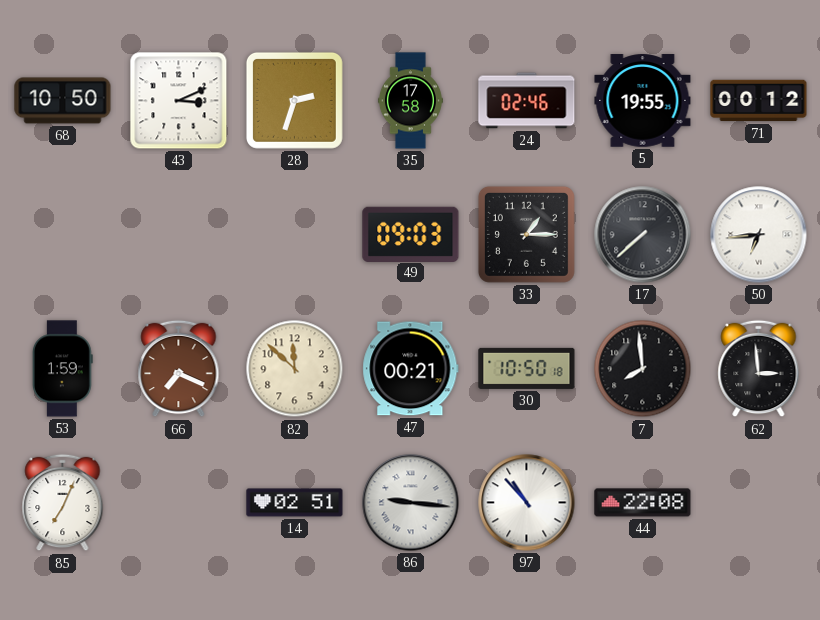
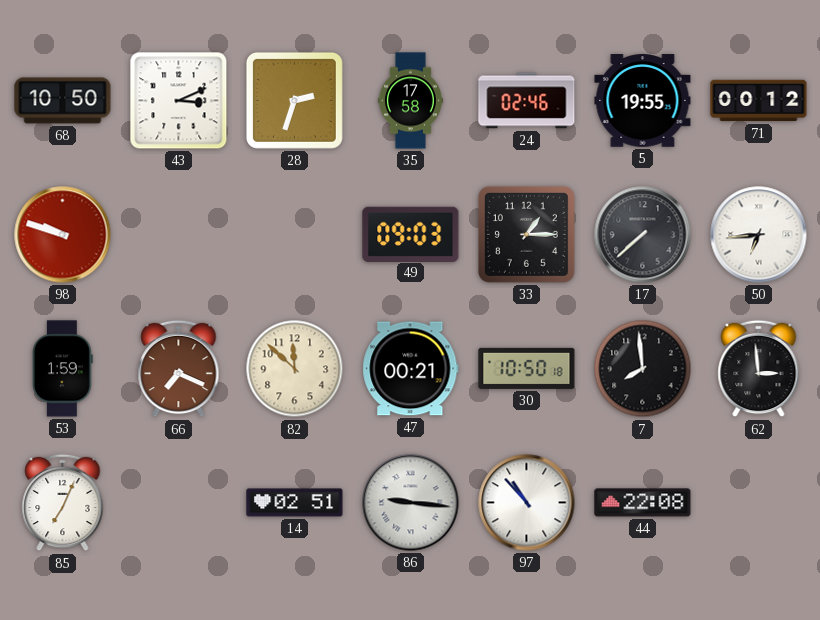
98: none -> 9:48
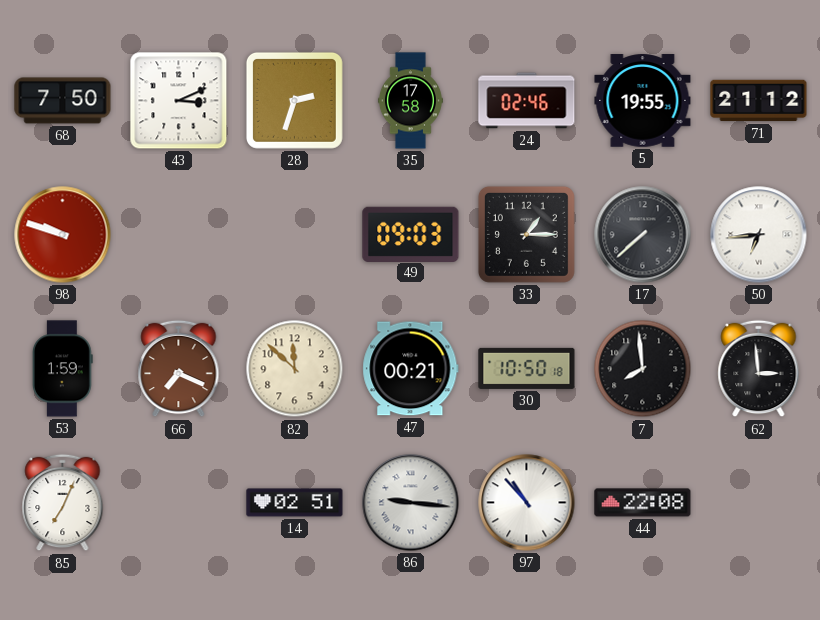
68: 10:50 -> 7:50
71: 00:12 -> 21:12
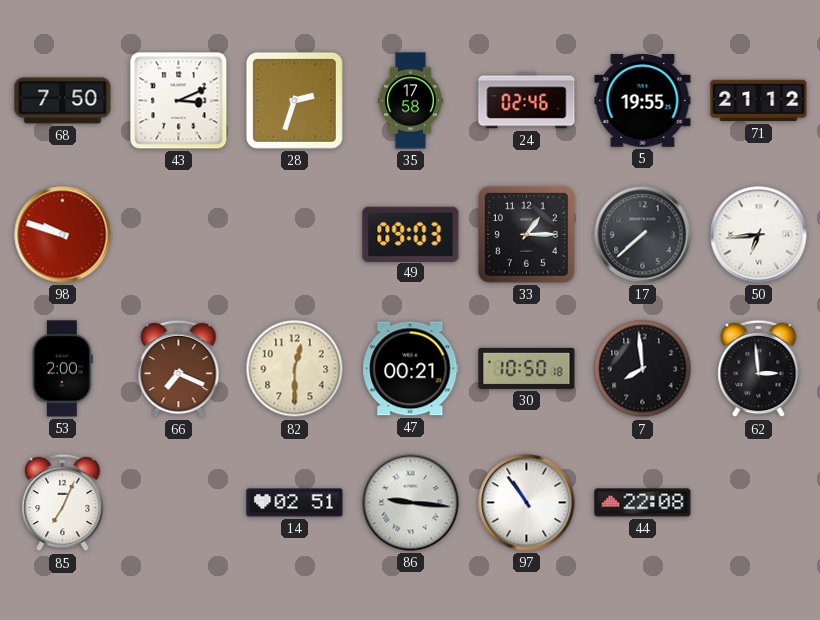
53: 1:59 -> 2:00
82: 11:52 -> 12:30
97: 10:53 -> 10:54
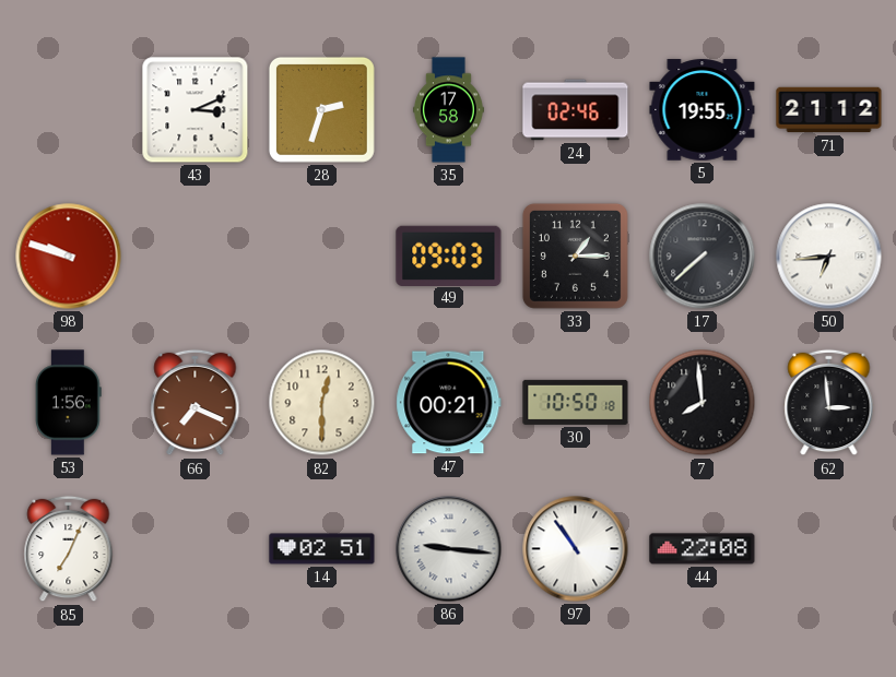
68: 7:50 -> none
53: 2:00 -> 1:56
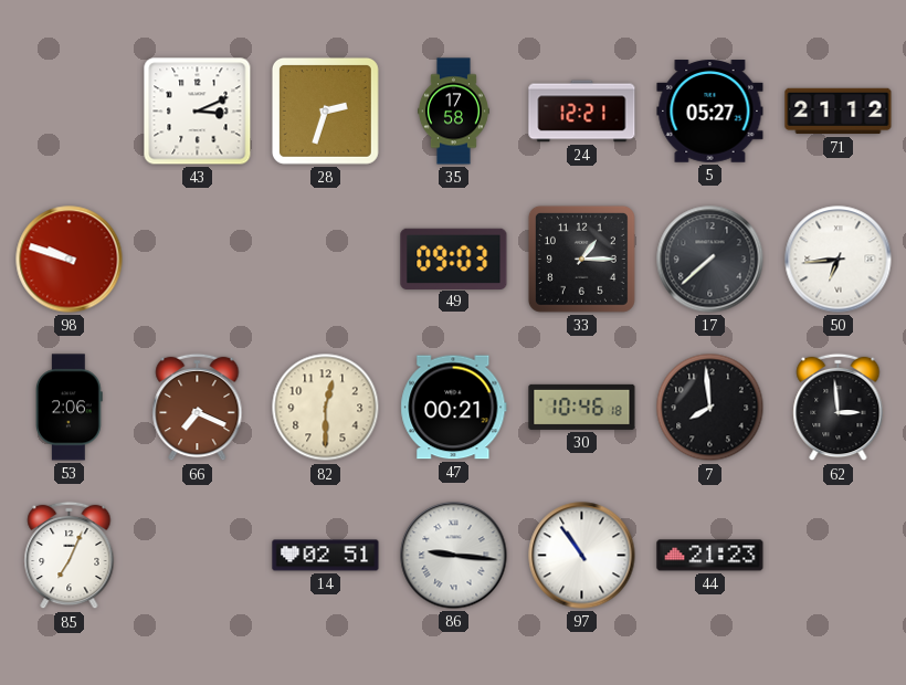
24: 02:46 -> 12:21
5: 19:55 -> 05:27
53: 1:56 -> 2:06
30: 10:50 -> 10:46
44: 22:08 -> 21:23
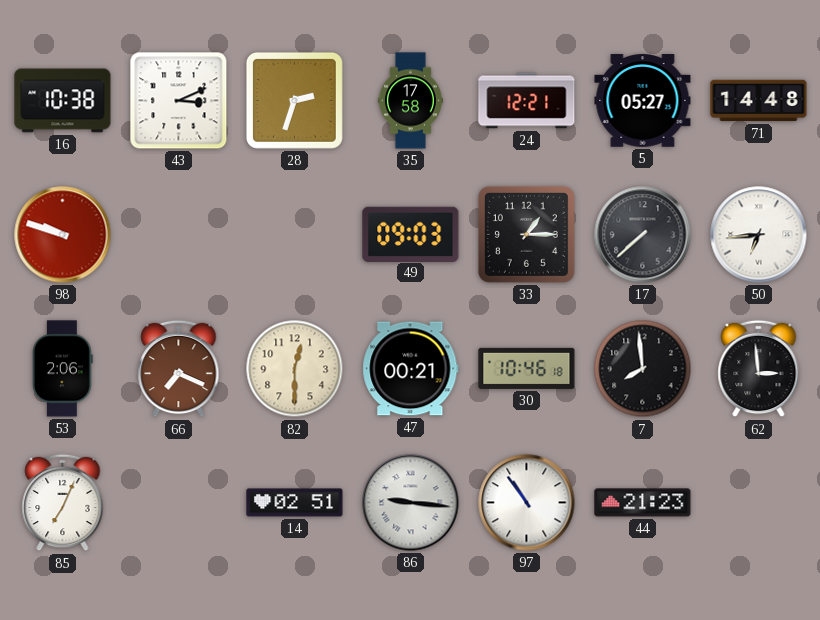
16: none -> 10:38
71: 21:12 -> 14:48
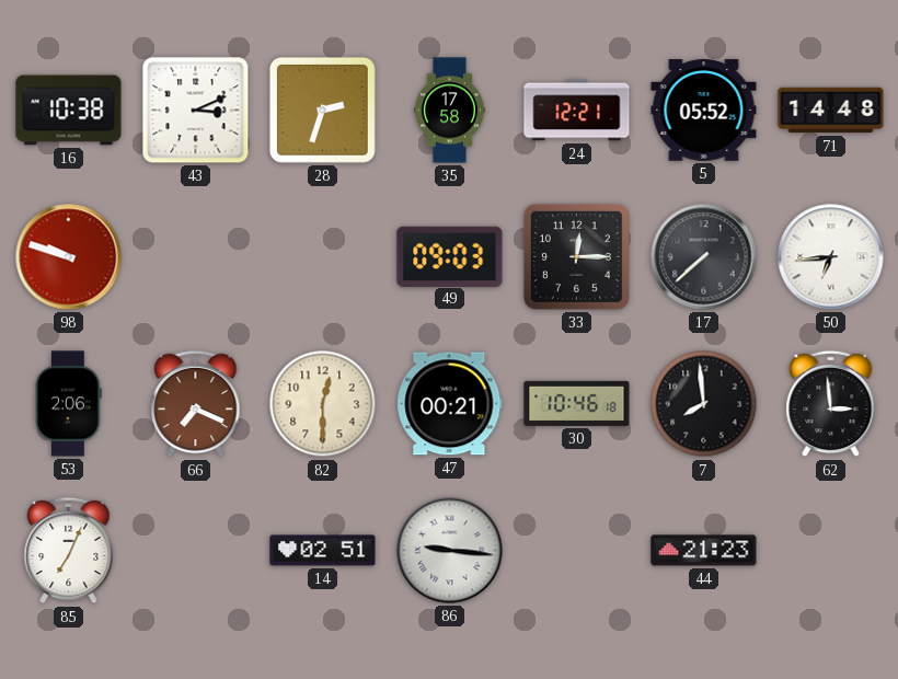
5: 05:27 -> 05:52
33: 1:15 -> 12:15
97: 10:54 -> none
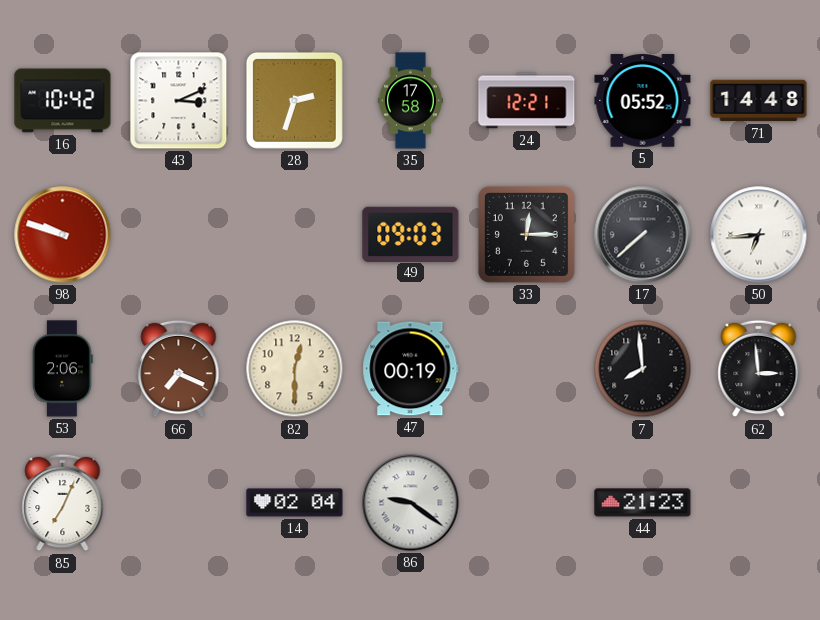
16: 10:38 -> 10:42
47: 00:21 -> 00:19
30: 10:46 -> none
14: 02:51 -> 02:04
86: 9:16 -> 9:21
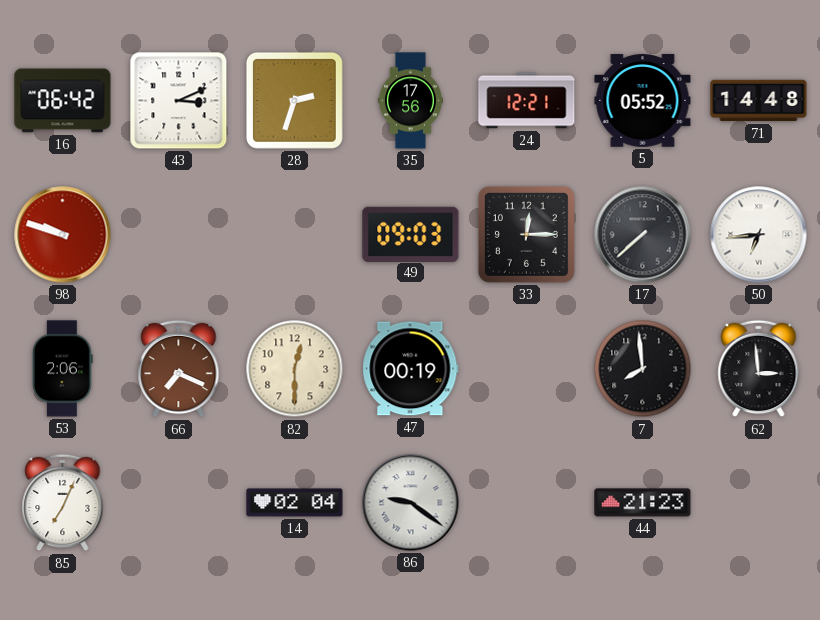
16: 10:42 -> 06:42
35: 17:58 -> 17:56
